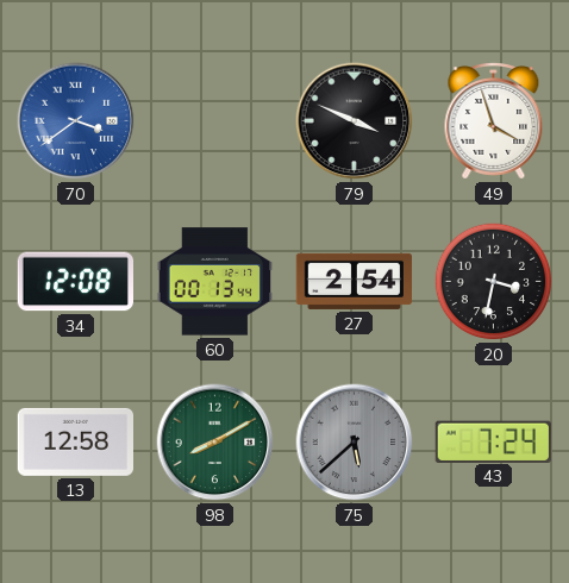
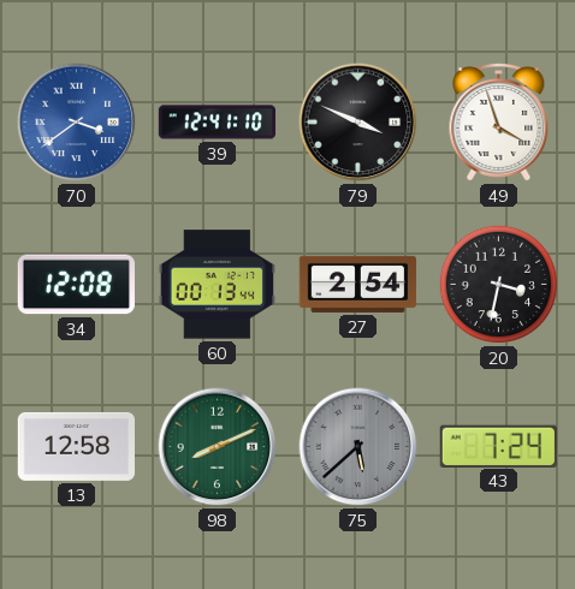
39: none -> 12:41
98: 8:10 -> 8:11
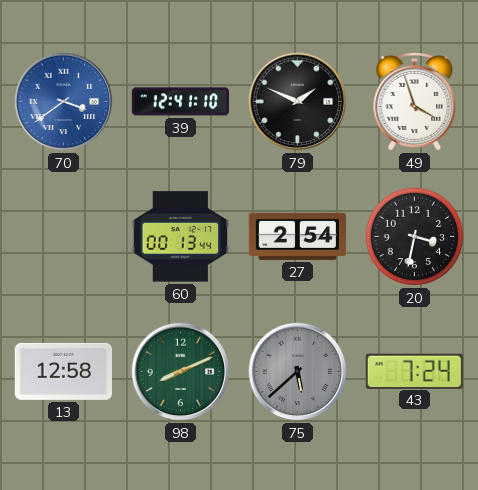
79: 3:49 -> 1:49
34: 12:08 -> none
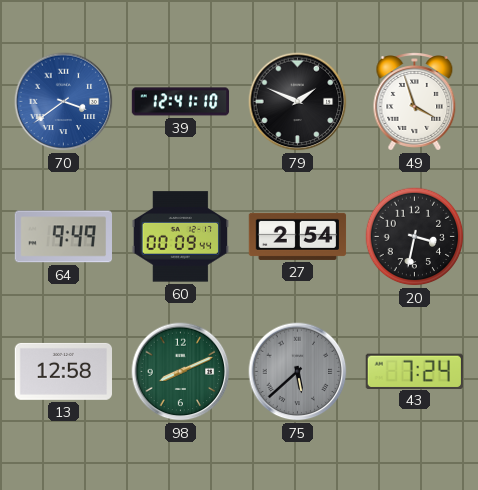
64: none -> 9:49
60: 00:13 -> 00:09
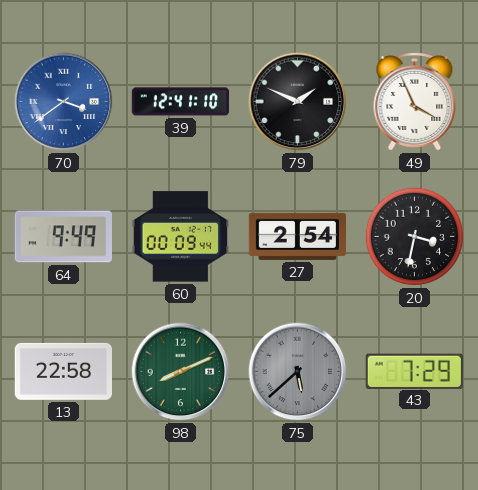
49: 3:57 -> 3:56
13: 12:58 -> 22:58
43: 7:24 -> 7:29
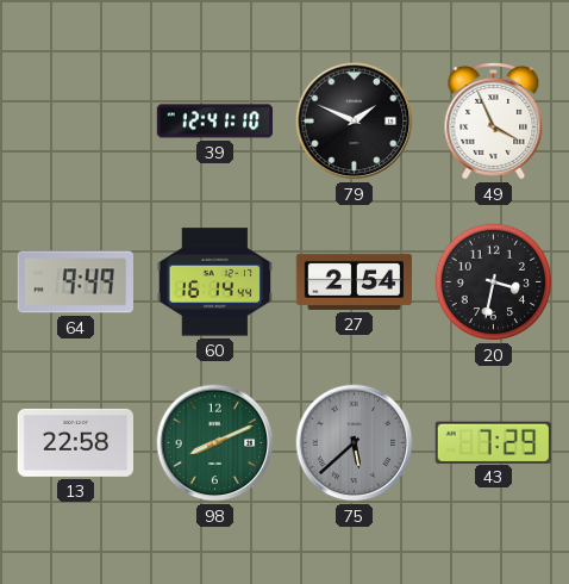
70: 3:39 -> none
60: 00:09 -> 16:14
